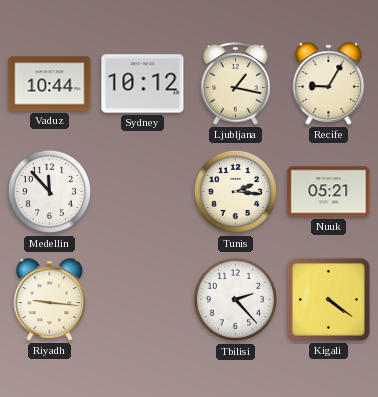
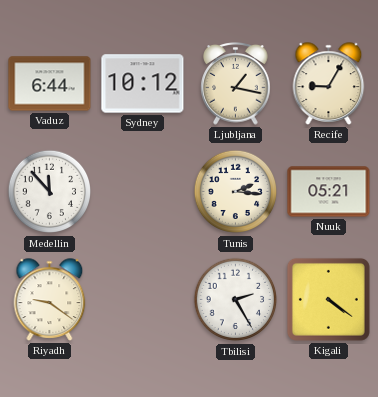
Vaduz: 10:44 -> 6:44
Riyadh: 9:16 -> 9:21
Tbilisi: 2:23 -> 2:25
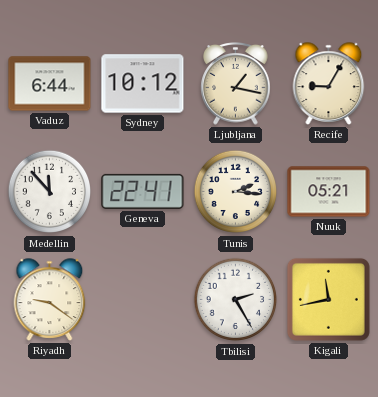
Geneva: none -> 22:41
Kigali: 4:21 -> 11:43
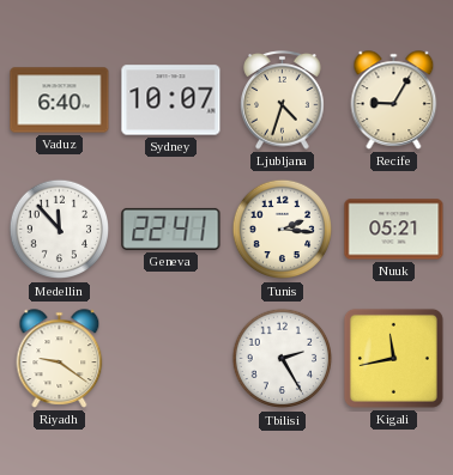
Vaduz: 6:44 -> 6:40
Sydney: 10:12 -> 10:07
Ljubljana: 1:17 -> 4:33
